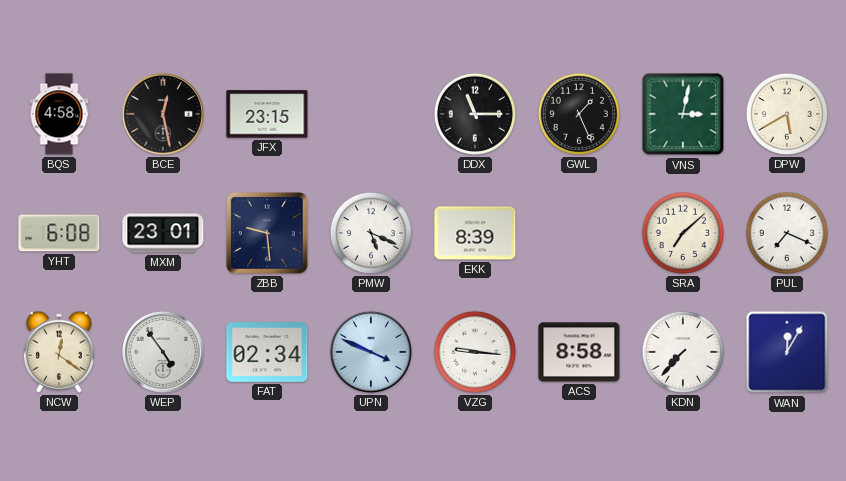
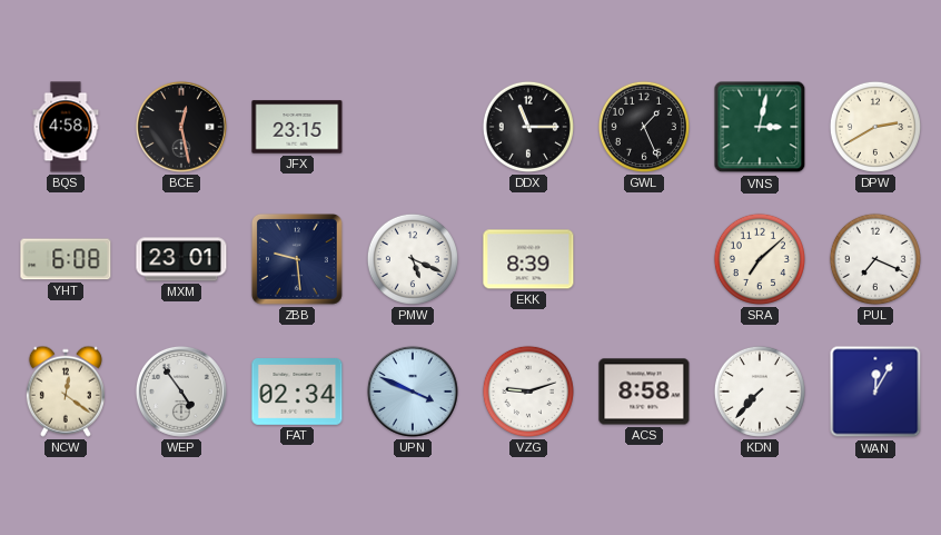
DPW: 5:40 -> 2:40
VZG: 9:16 -> 9:12
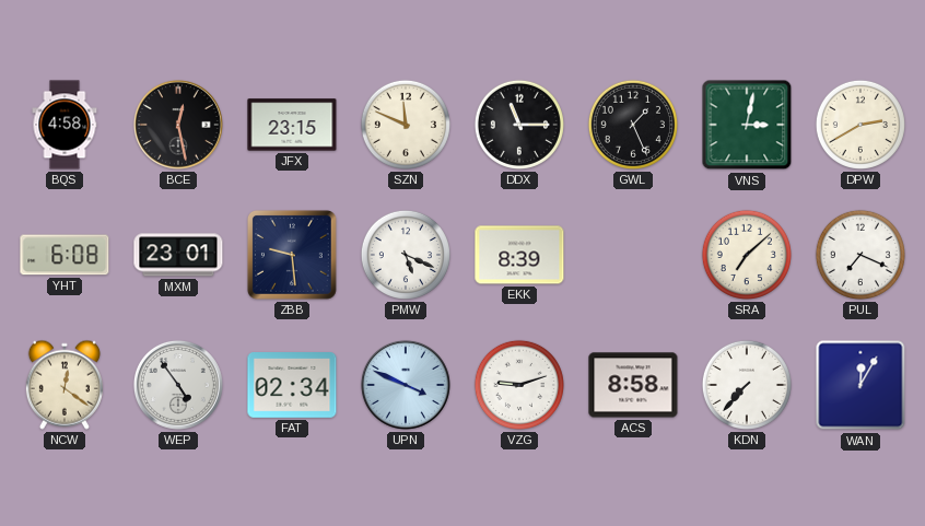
SZN: none -> 11:49
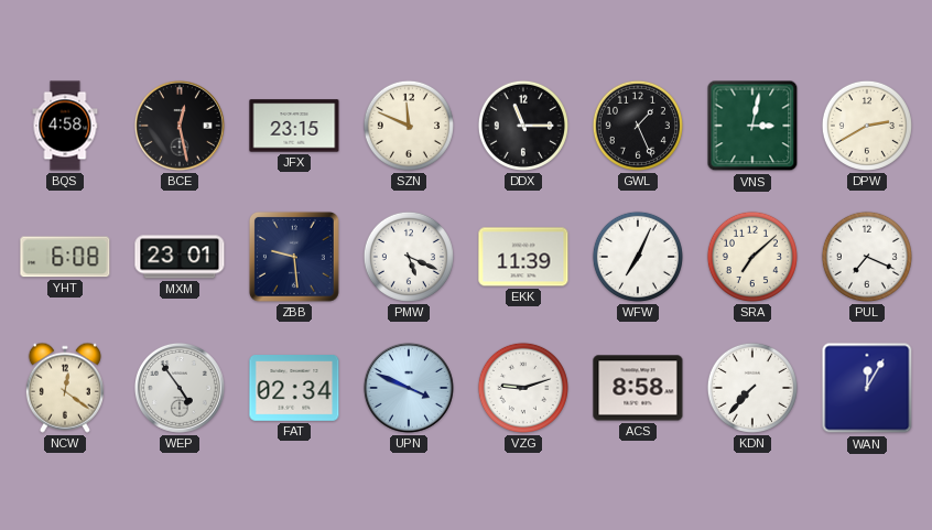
EKK: 8:39 -> 11:39
WFW: none -> 7:04
